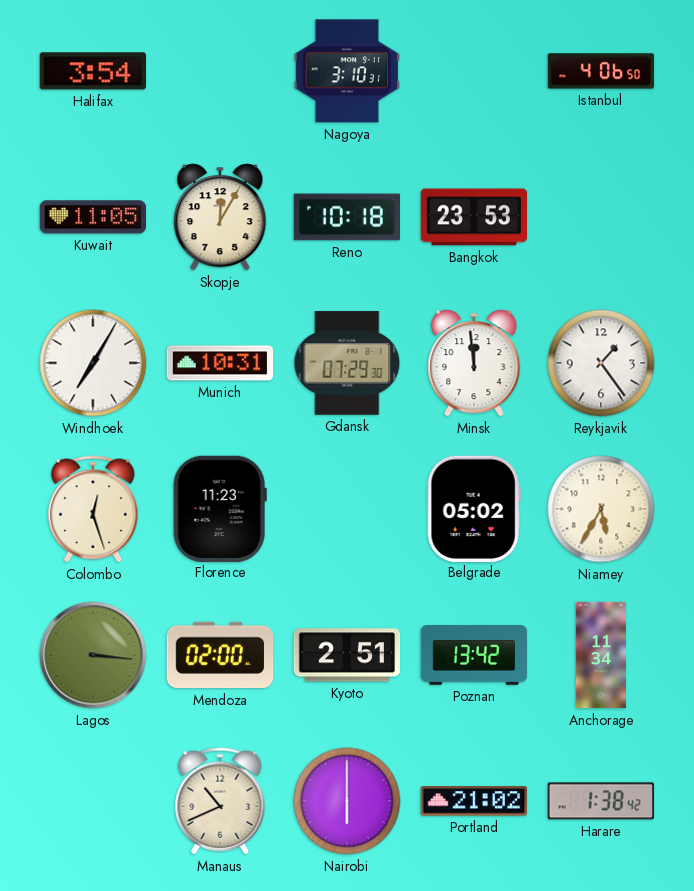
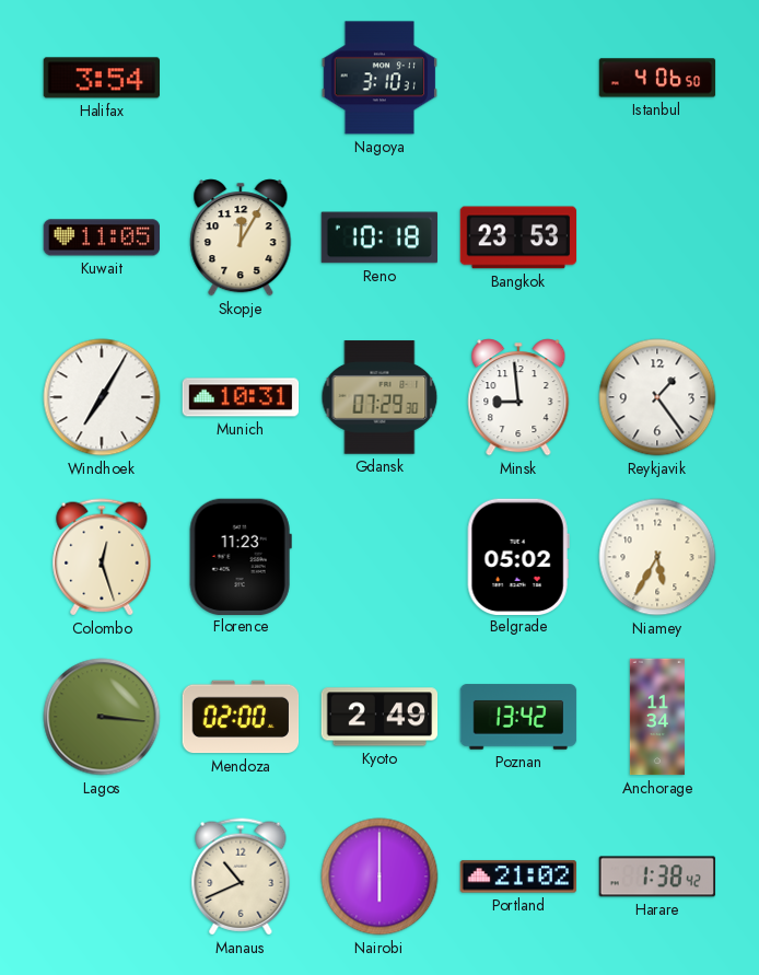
Minsk: 11:59 -> 8:59
Kyoto: 2:51 -> 2:49
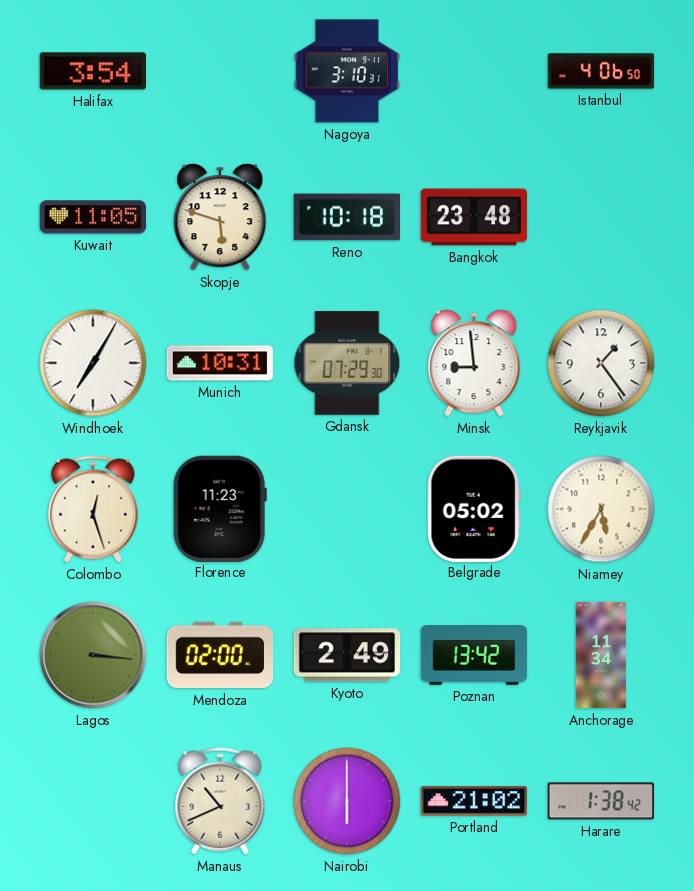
Skopje: 12:05 -> 5:48
Bangkok: 23:53 -> 23:48
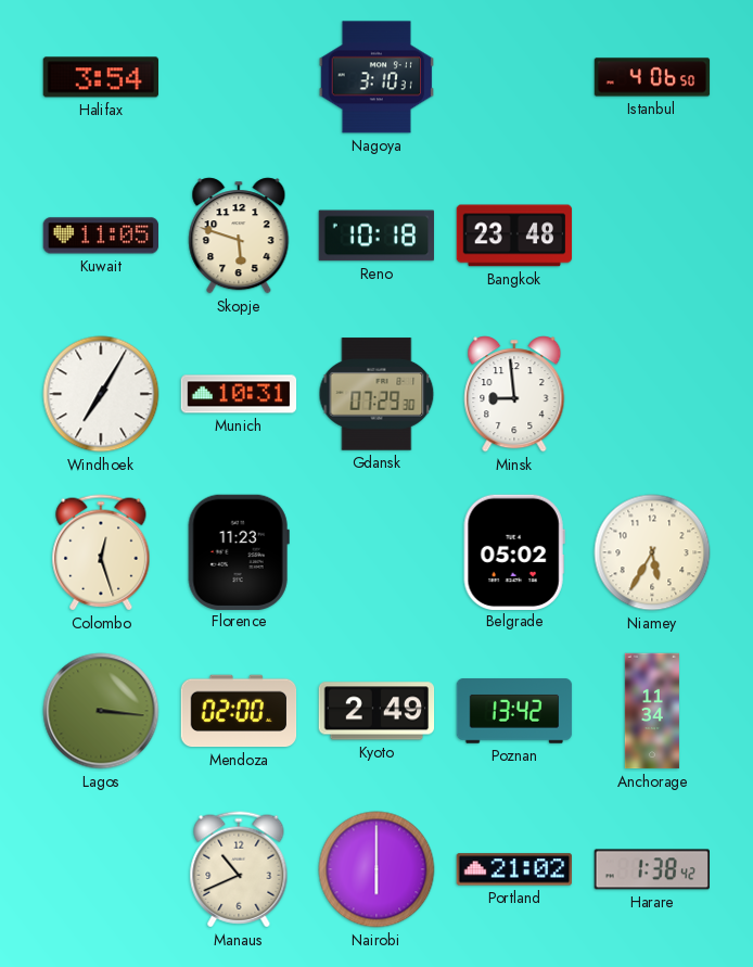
Reykjavik: 1:24 -> none
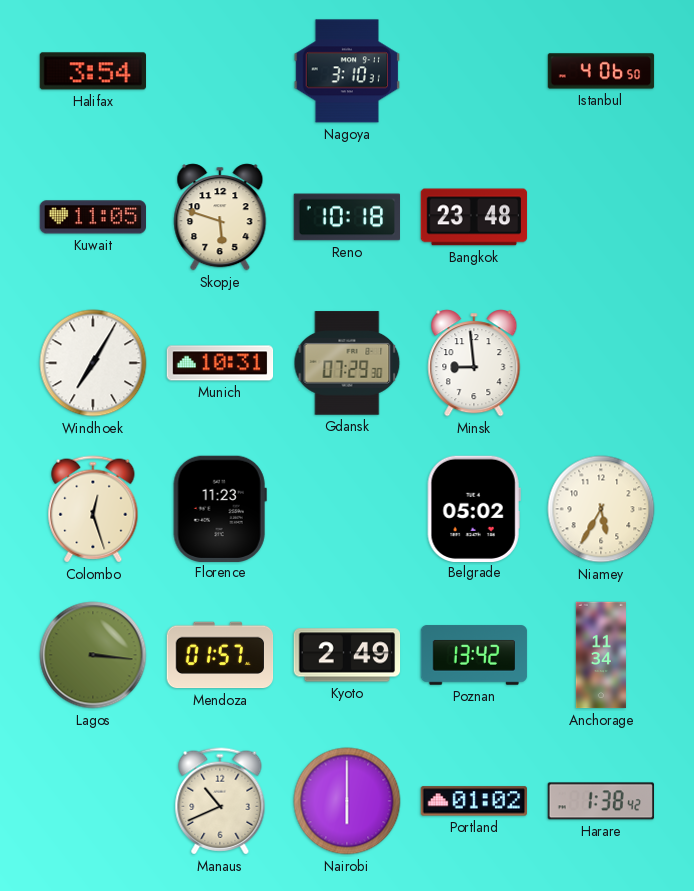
Mendoza: 02:00 -> 01:57
Portland: 21:02 -> 01:02
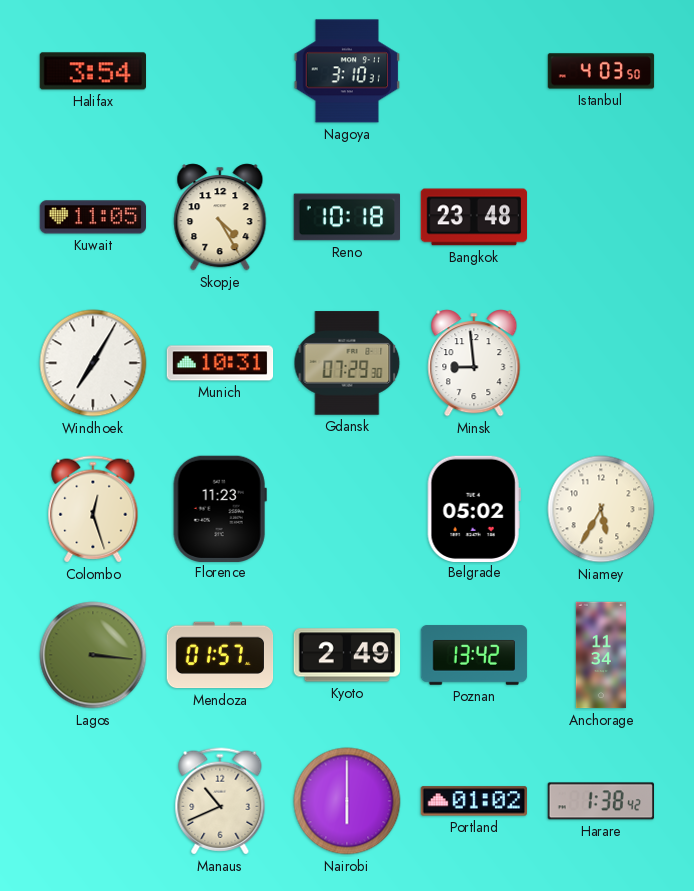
Istanbul: 4:06 -> 4:03
Skopje: 5:48 -> 4:25
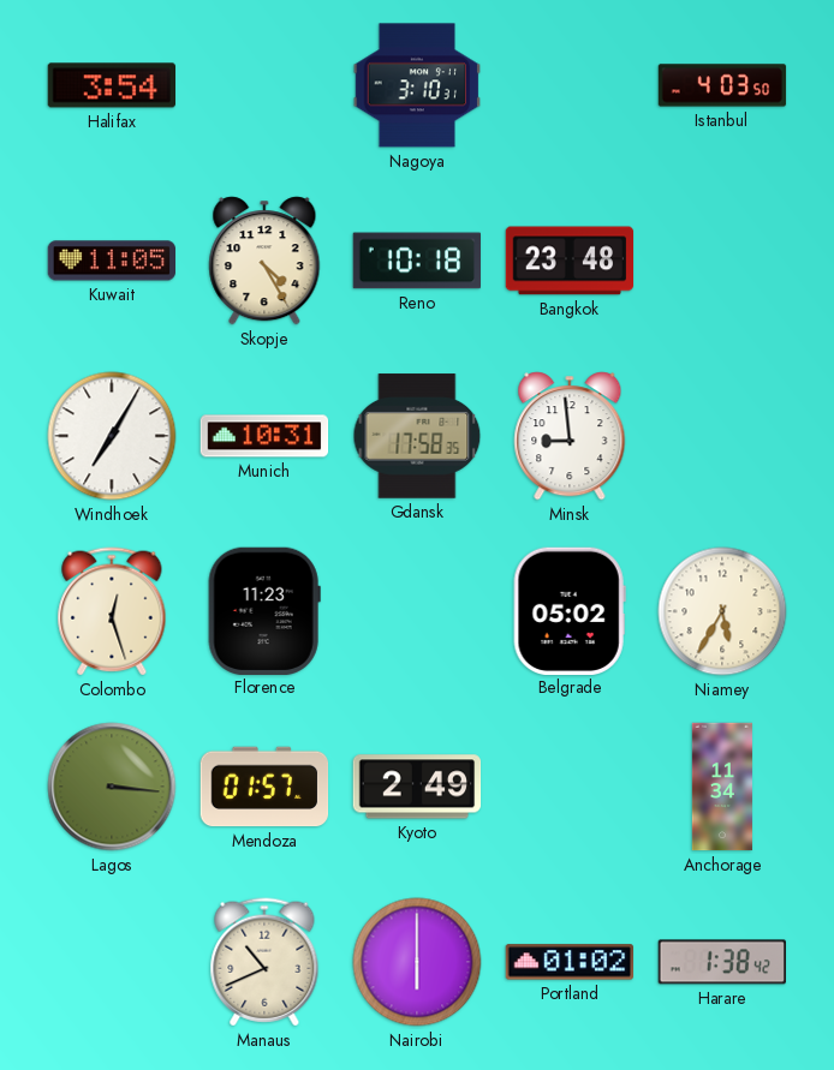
Gdansk: 07:29 -> 17:58
Poznan: 13:42 -> none
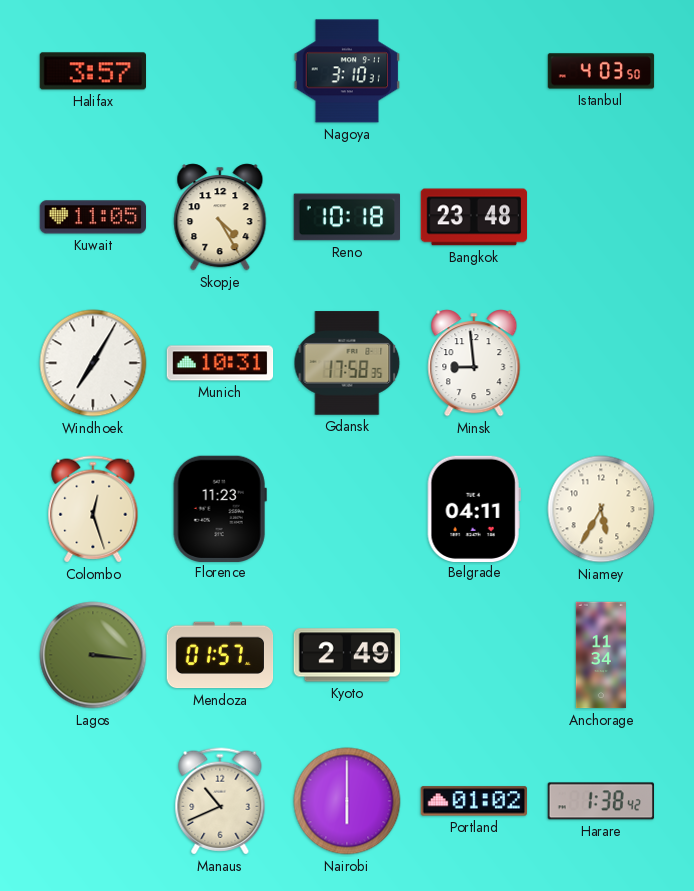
Halifax: 3:54 -> 3:57
Belgrade: 05:02 -> 04:11
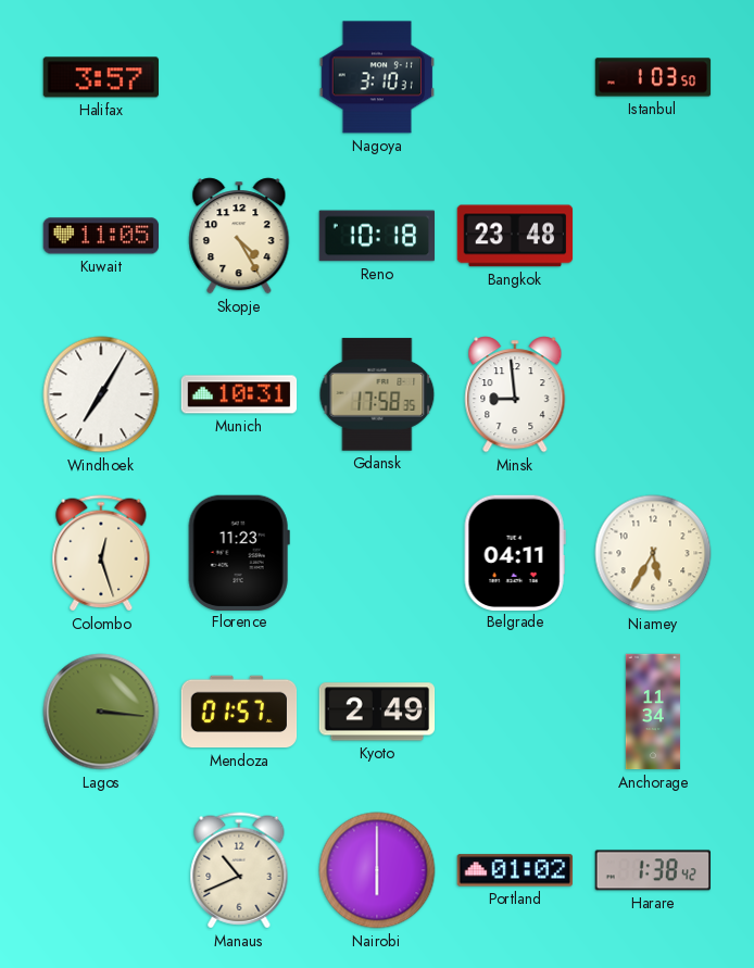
Istanbul: 4:03 -> 1:03
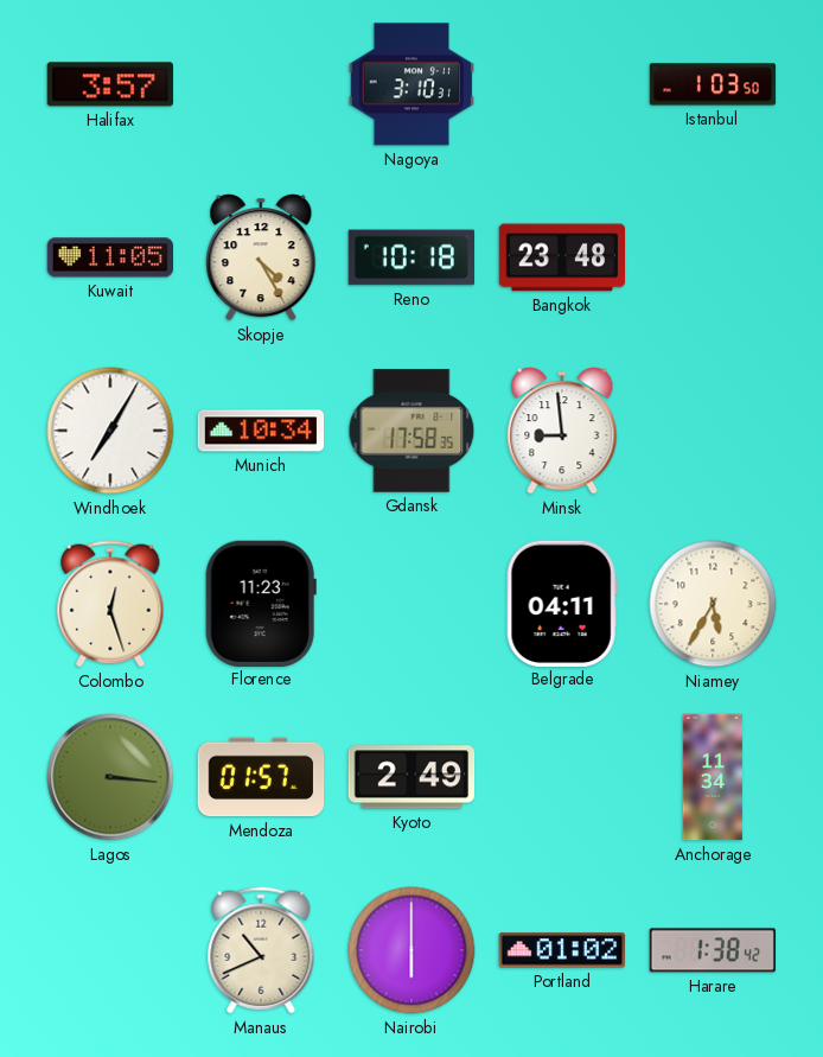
Munich: 10:31 -> 10:34
